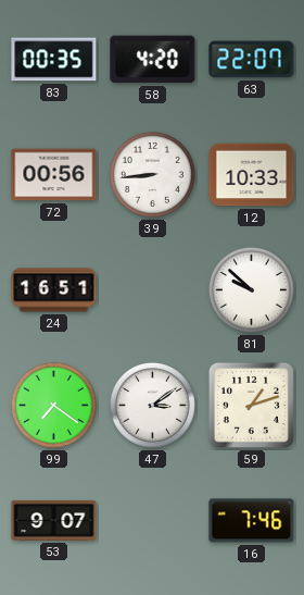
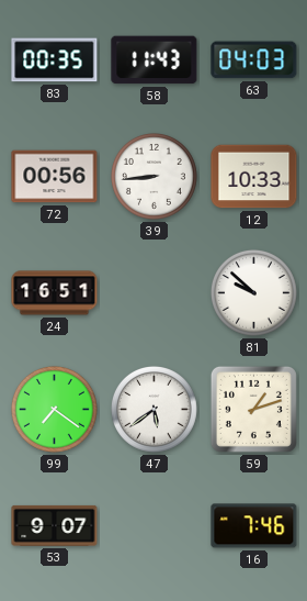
58: 4:20 -> 11:43
63: 22:07 -> 04:03
47: 3:09 -> 5:39
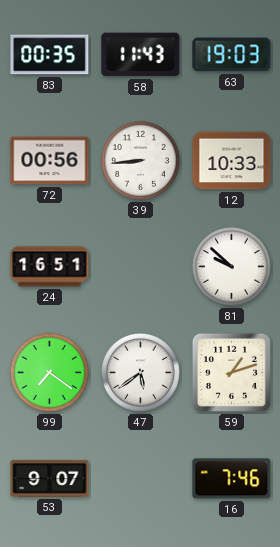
63: 04:03 -> 19:03
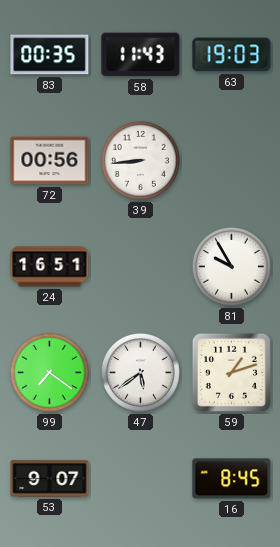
12: 10:33 -> none
81: 9:52 -> 9:55
16: 7:46 -> 8:45
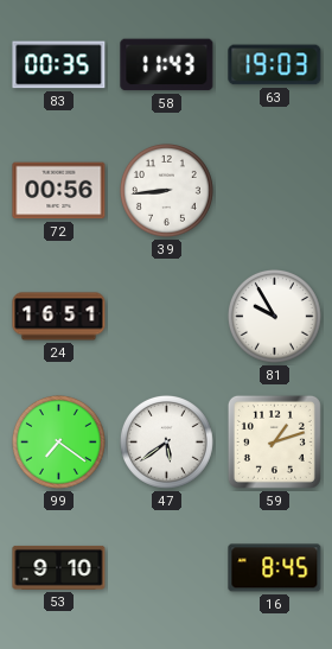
53: 9:07 -> 9:10
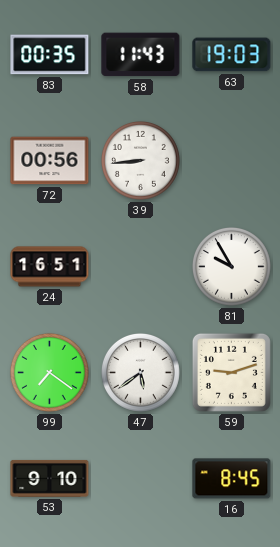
59: 1:12 -> 9:12
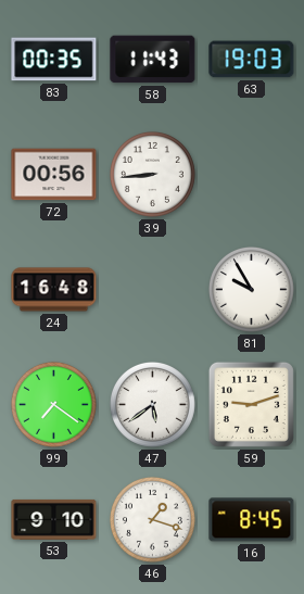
24: 16:51 -> 16:48
46: none -> 1:18
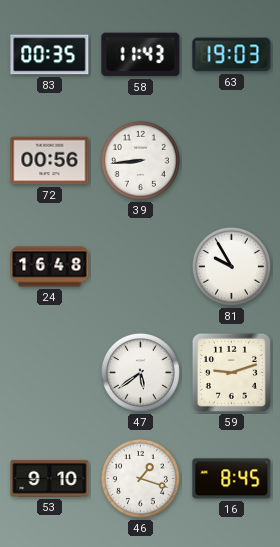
99: 7:21 -> none
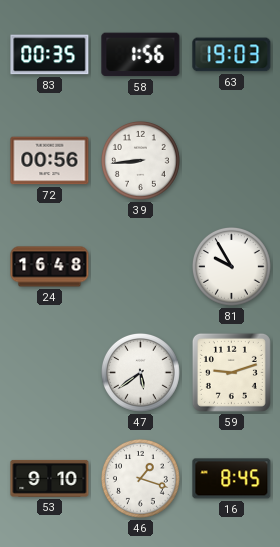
58: 11:43 -> 1:56
